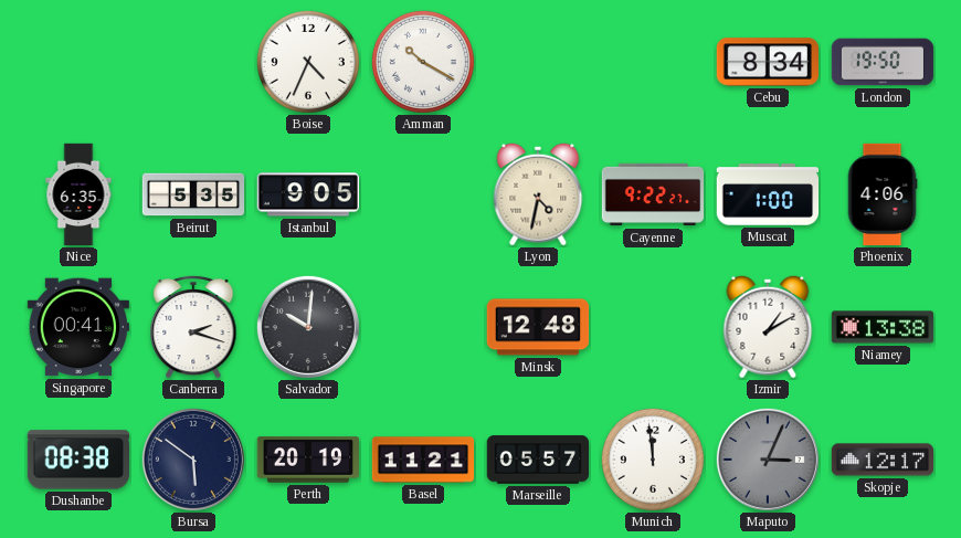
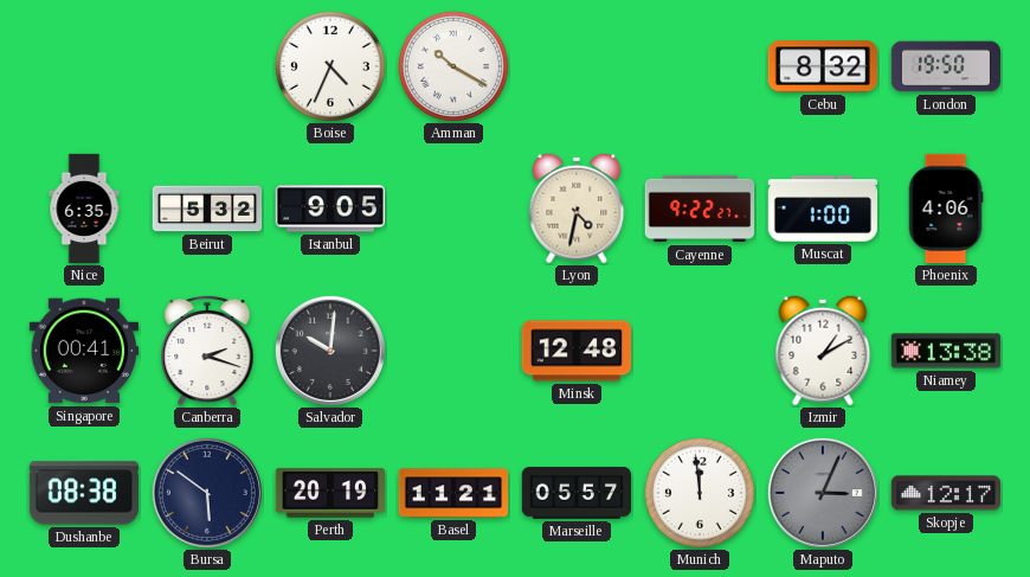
Cebu: 8:34 -> 8:32
Beirut: 5:35 -> 5:32
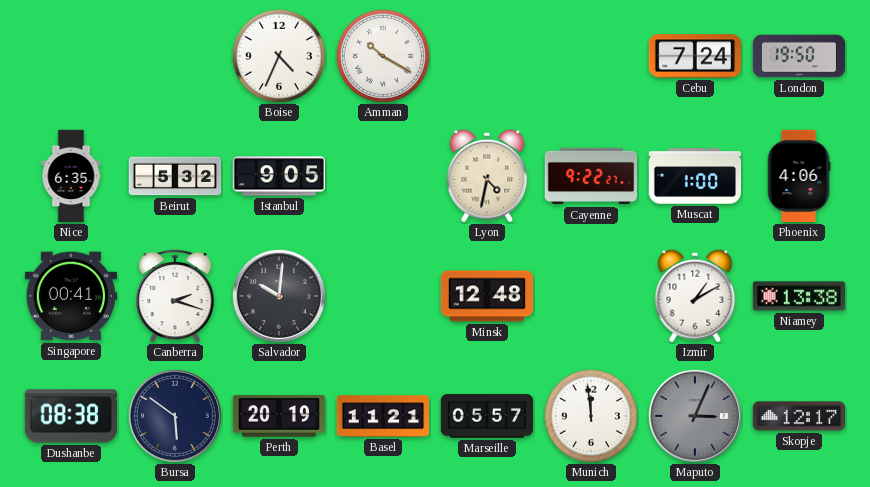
Cebu: 8:32 -> 7:24
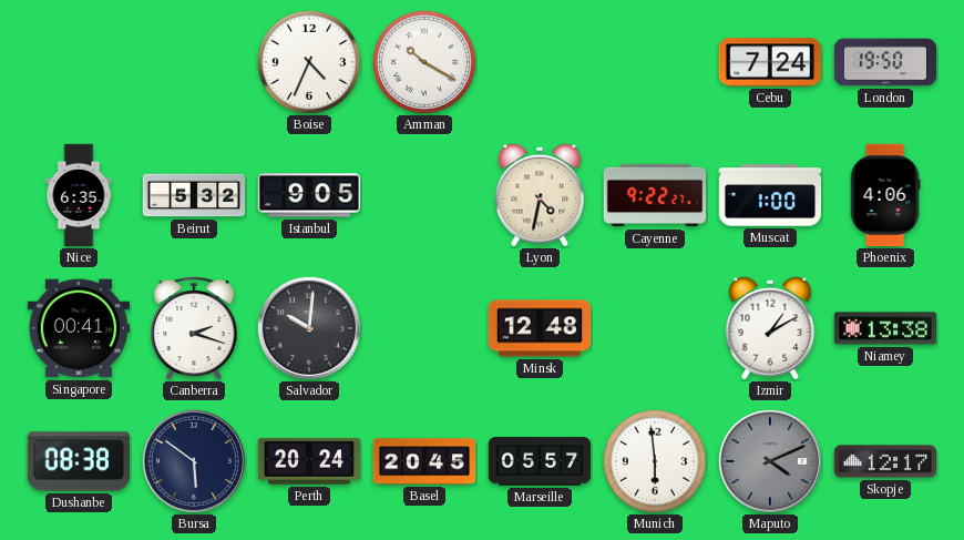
Perth: 20:19 -> 20:24
Basel: 11:21 -> 20:45
Munich: 11:59 -> 5:59
Maputo: 3:04 -> 4:11
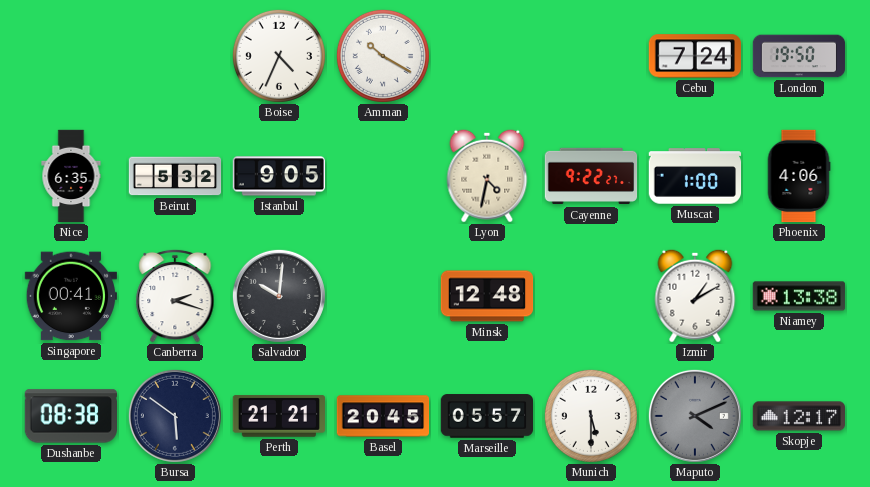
Perth: 20:24 -> 21:21
Munich: 5:59 -> 5:30
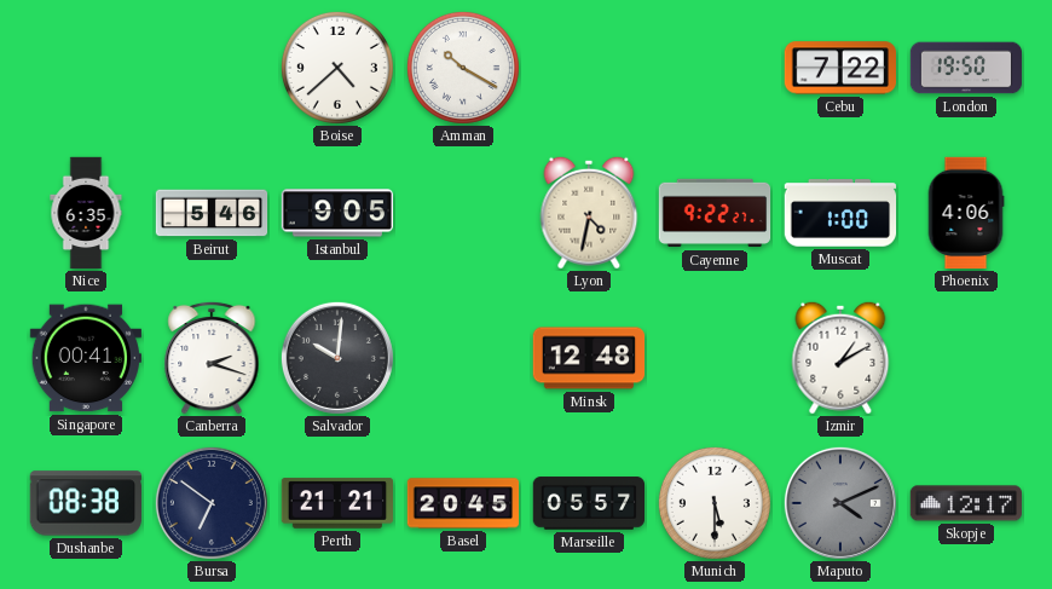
Boise: 4:34 -> 4:38
Cebu: 7:24 -> 7:22
Beirut: 5:32 -> 5:46
Niamey: 13:38 -> none
Bursa: 5:51 -> 6:51
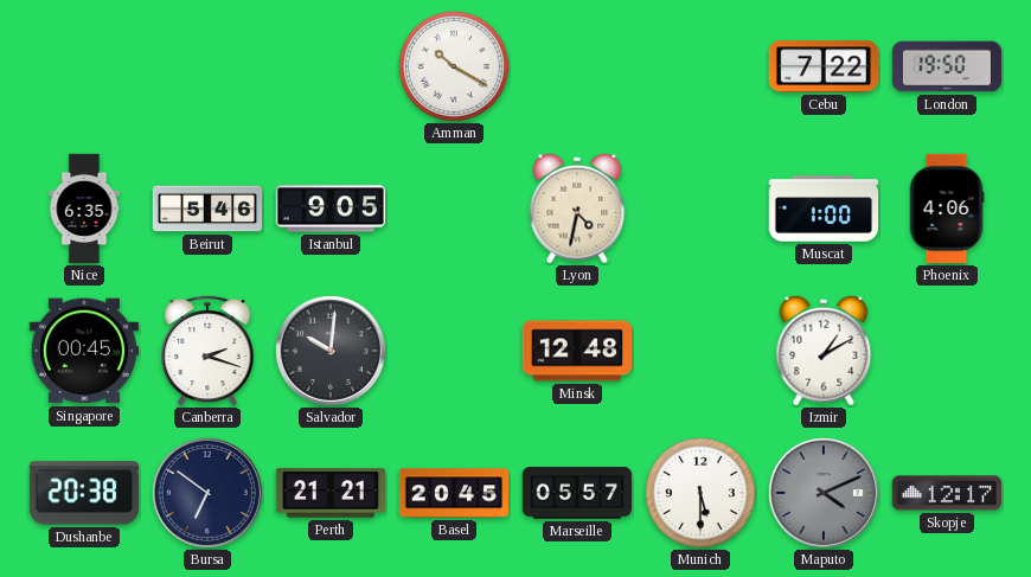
Boise: 4:38 -> none
Cayenne: 9:22 -> none
Singapore: 00:41 -> 00:45
Dushanbe: 08:38 -> 20:38
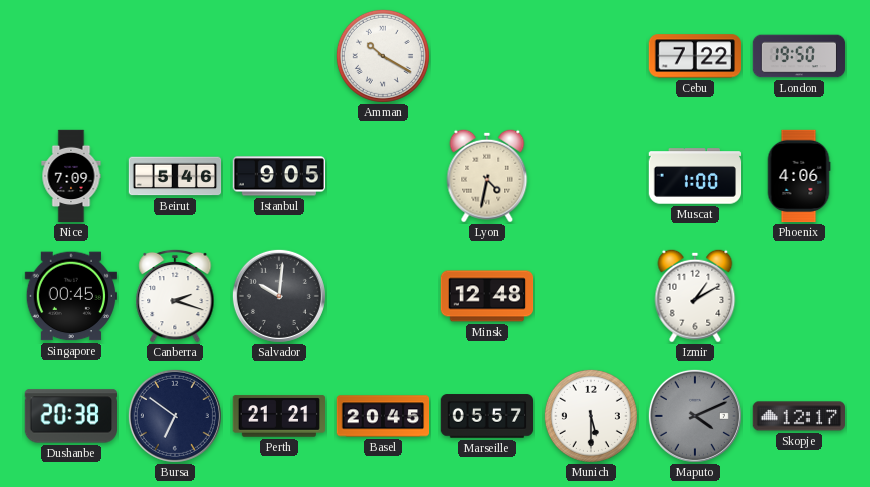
Nice: 6:35 -> 7:09
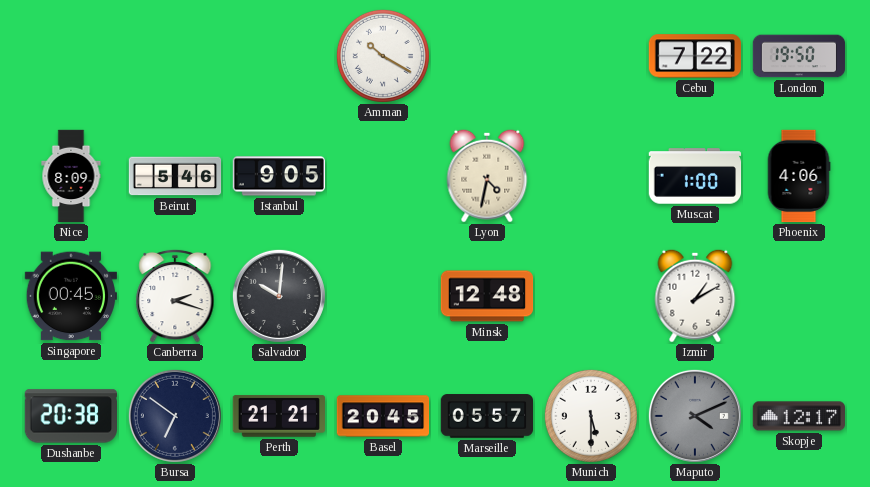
Nice: 7:09 -> 8:09
